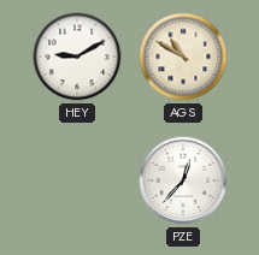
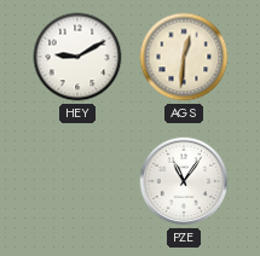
AGS: 10:50 -> 12:31
PZE: 12:37 -> 11:06
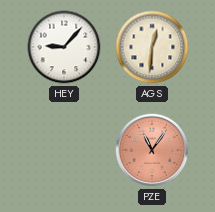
HEY: 9:10 -> 9:07
PZE dial: white -> salmon
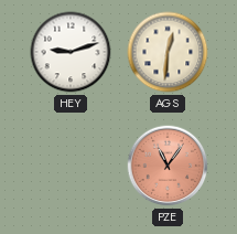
HEY: 9:07 -> 9:12
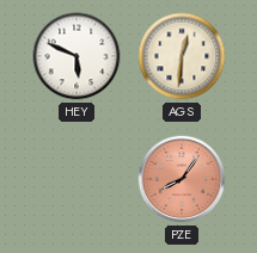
HEY: 9:12 -> 5:49
PZE: 11:06 -> 8:06
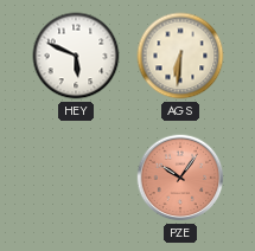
AGS: 12:31 -> 6:31
PZE: 8:06 -> 10:06
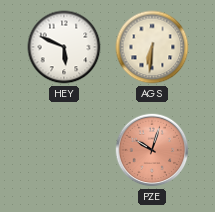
PZE: 10:06 -> 10:03
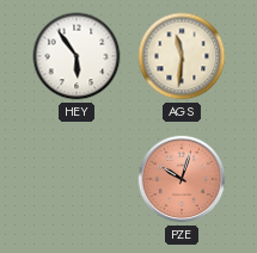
HEY: 5:49 -> 5:54
AGS: 6:31 -> 11:31
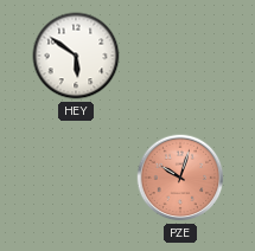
HEY: 5:54 -> 5:51
AGS: 11:31 -> none
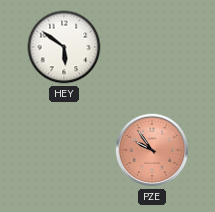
PZE: 10:03 -> 9:54
